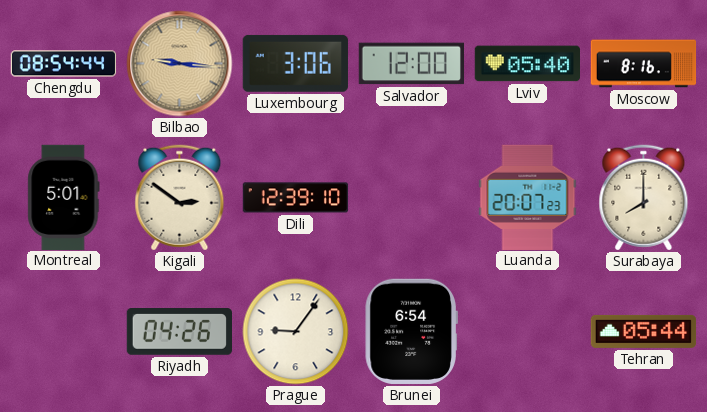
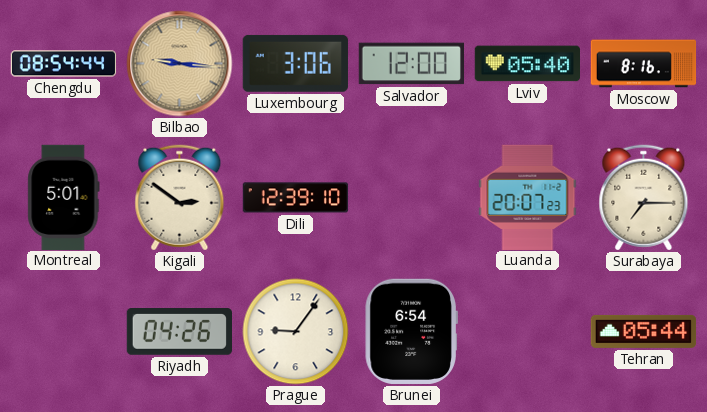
Surabaya: 8:00 -> 7:15
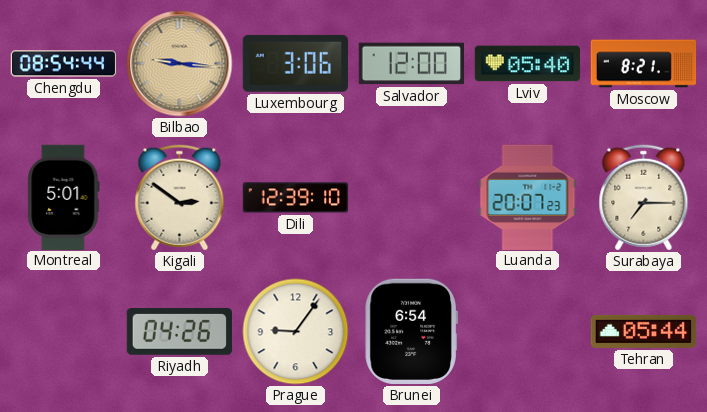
Moscow: 8:16 -> 8:21
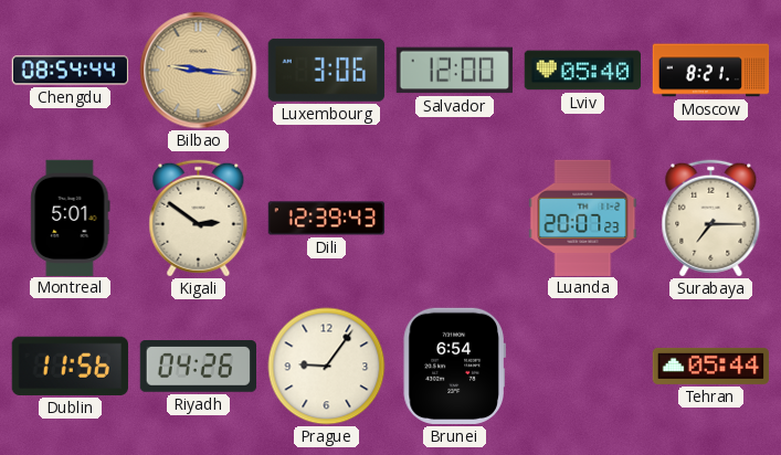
Dili: 12:39:10 -> 12:39:43
Dublin: none -> 11:56
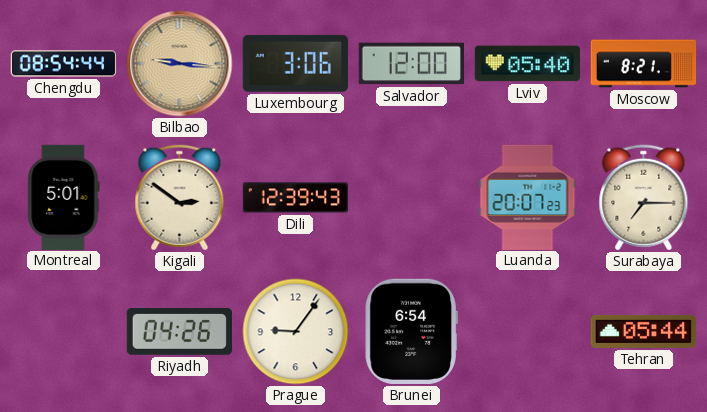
Dublin: 11:56 -> none
